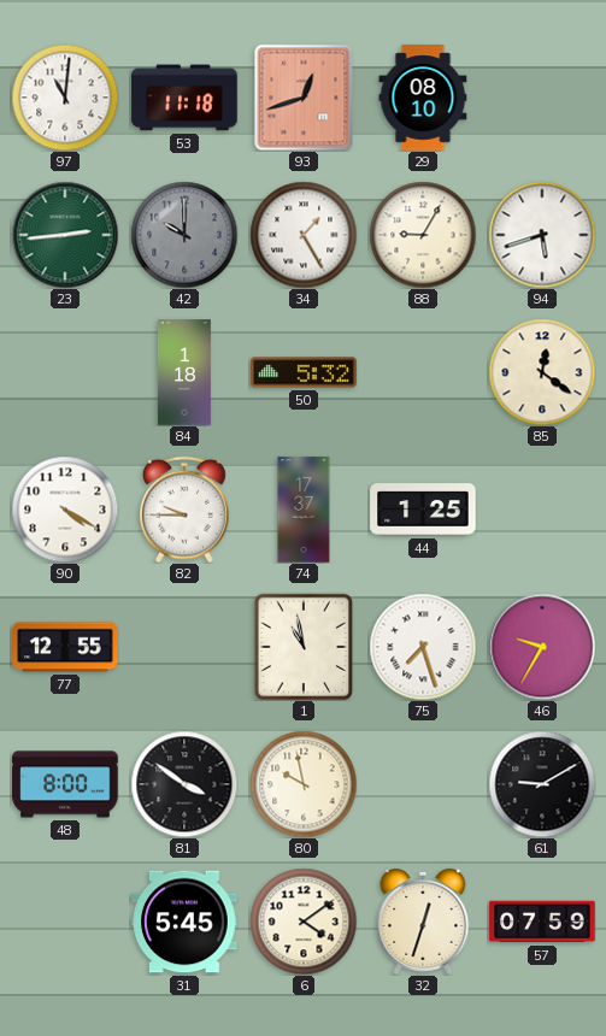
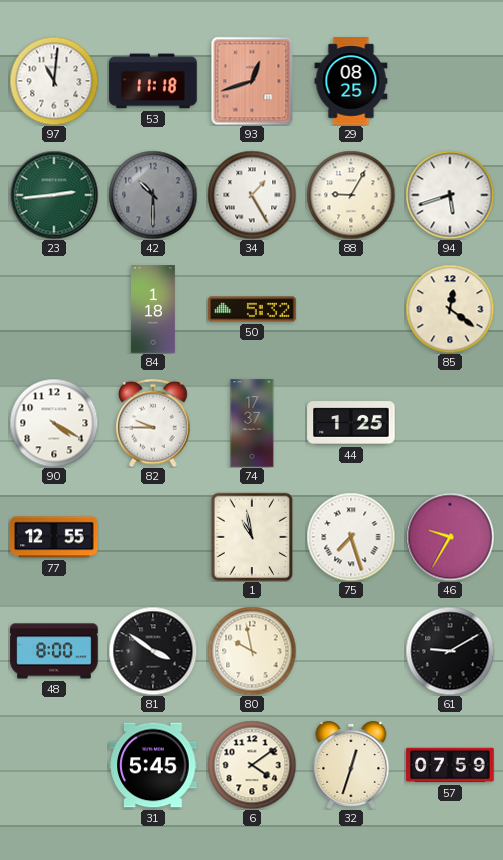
29: 08:10 -> 08:25
42: 10:00 -> 10:30
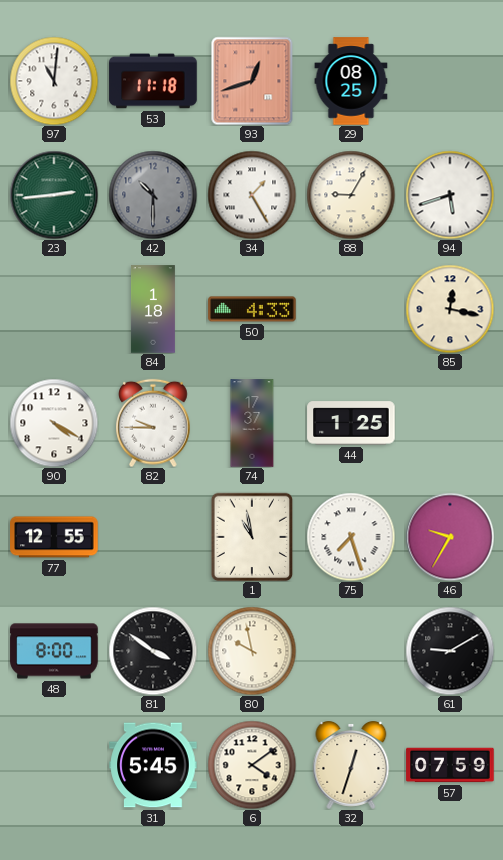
50: 5:32 -> 4:33
85: 12:21 -> 12:17
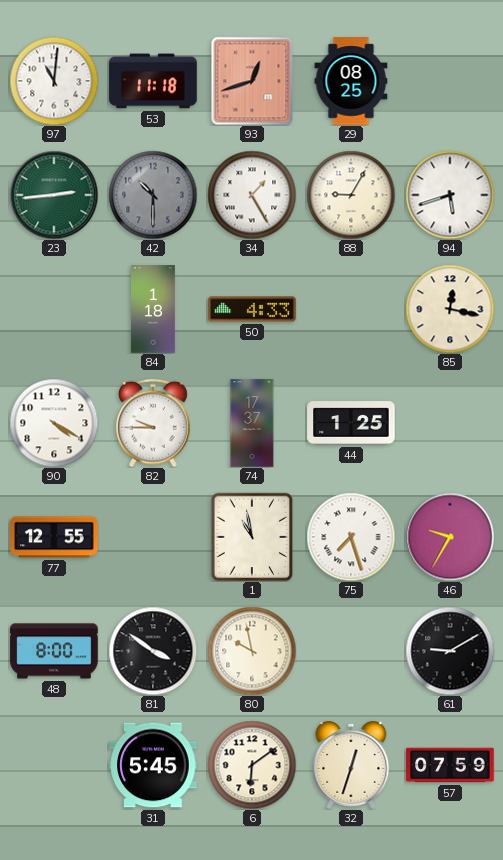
6: 4:09 -> 6:09
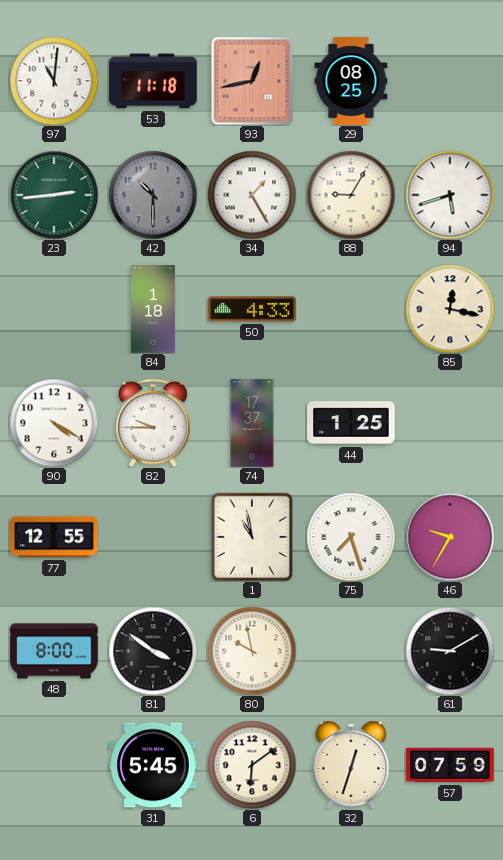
93: 12:42 -> 12:43
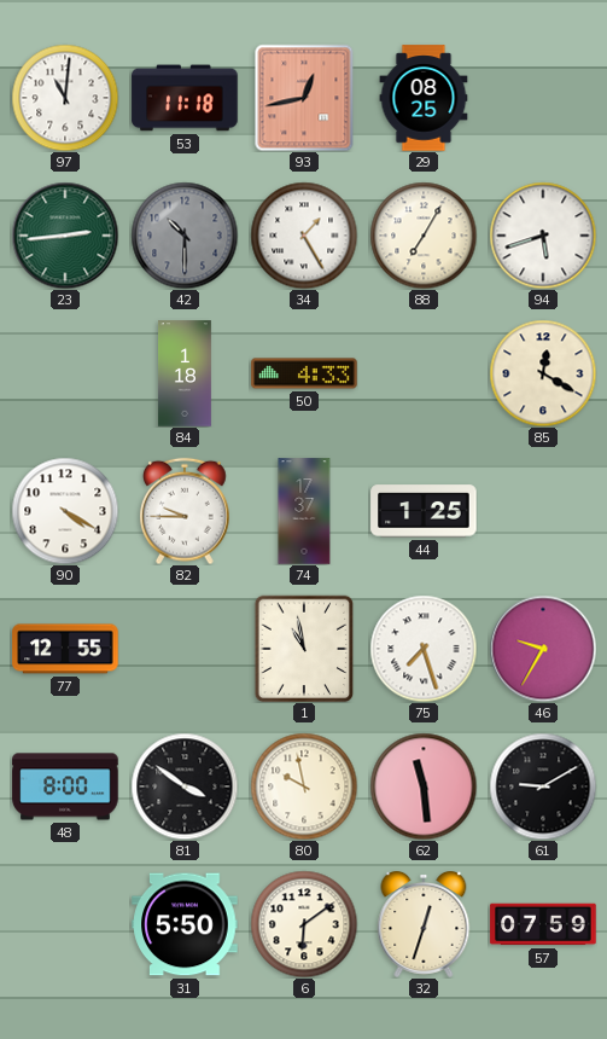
88: 9:05 -> 7:05
85: 12:17 -> 12:20
62: none -> 11:29
31: 5:45 -> 5:50
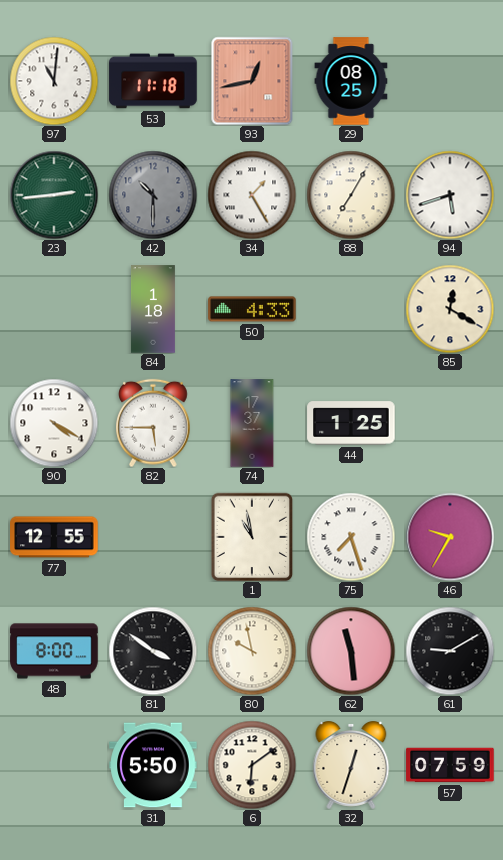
82: 9:45 -> 5:45
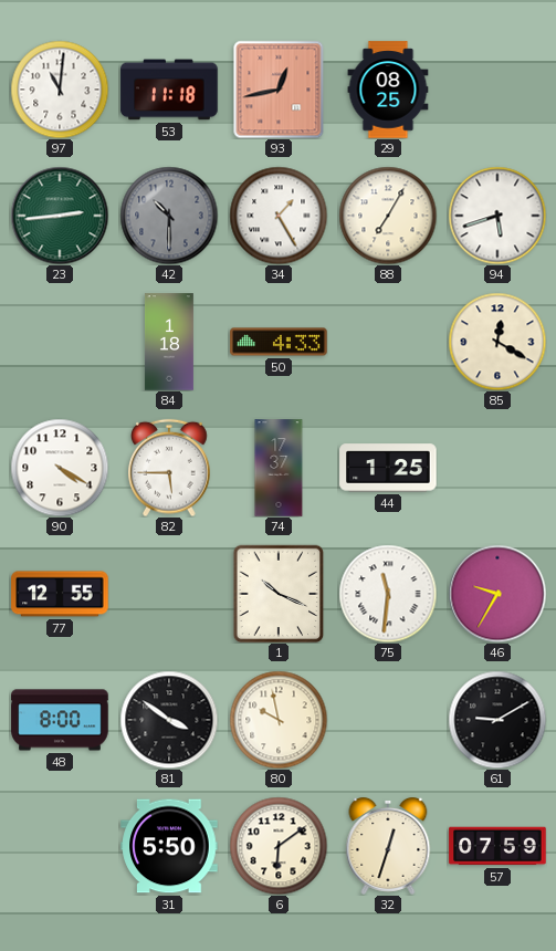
1: 10:58 -> 10:19
75: 7:27 -> 11:31
62: 11:29 -> none
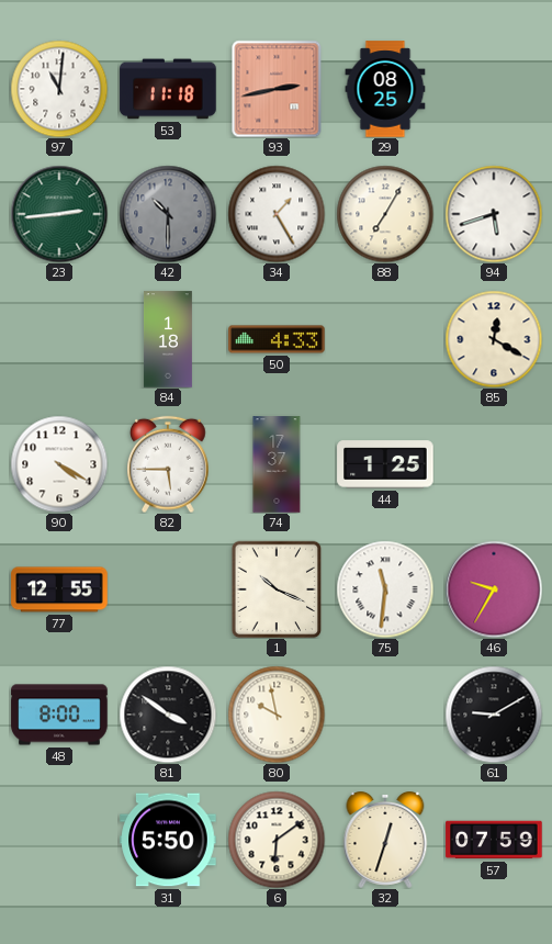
93: 12:43 -> 2:43
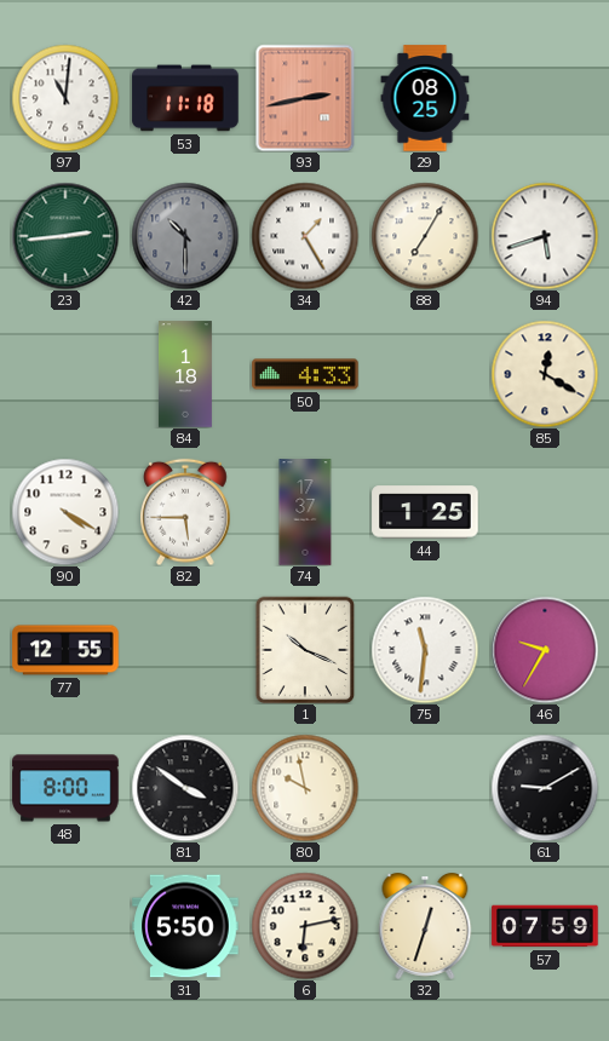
6: 6:09 -> 6:13
